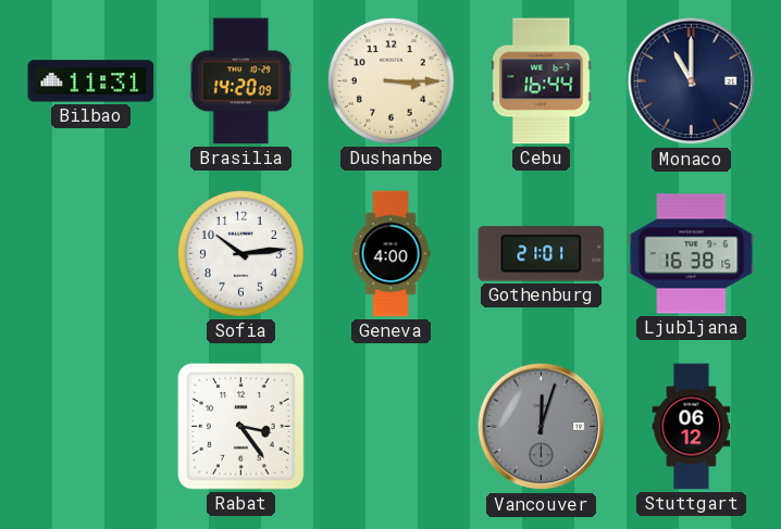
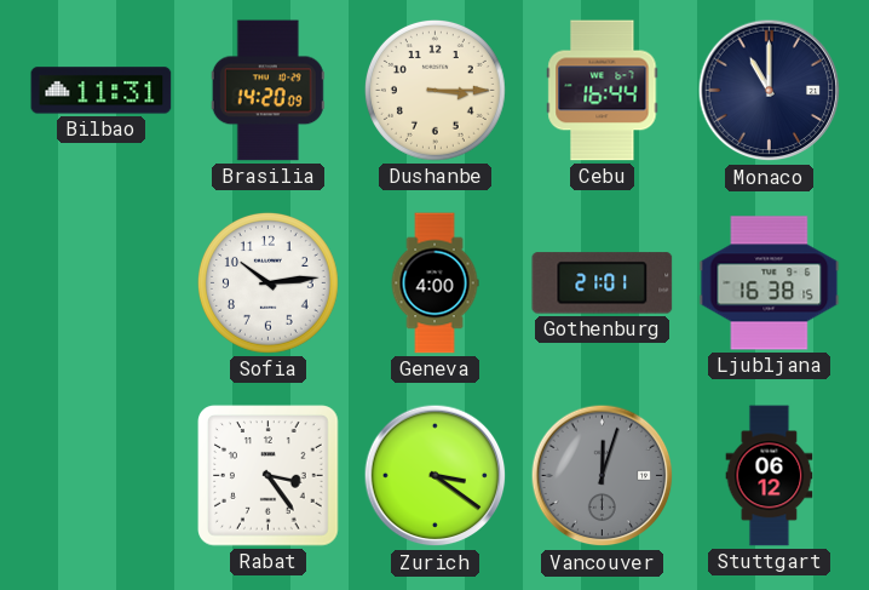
Zurich: none -> 3:21
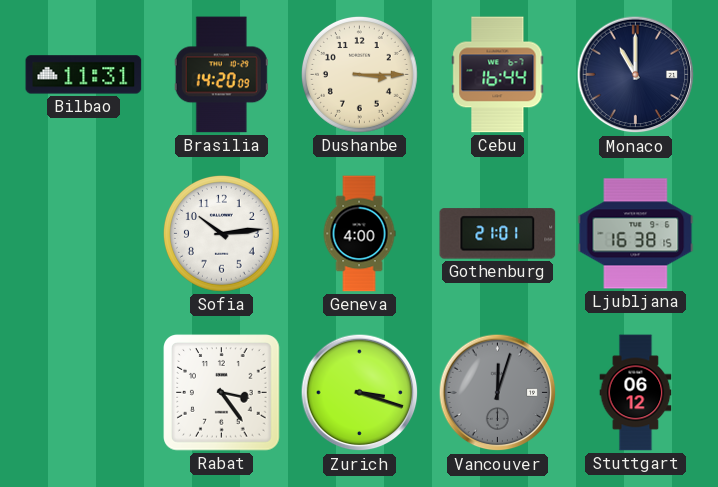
Zurich: 3:21 -> 3:18
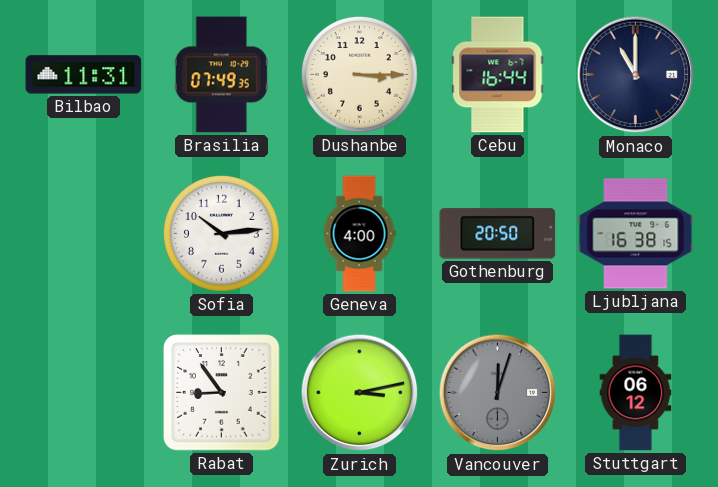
Brasilia: 14:20 -> 07:49
Gothenburg: 21:01 -> 20:50
Rabat: 3:24 -> 8:54
Zurich: 3:18 -> 3:13
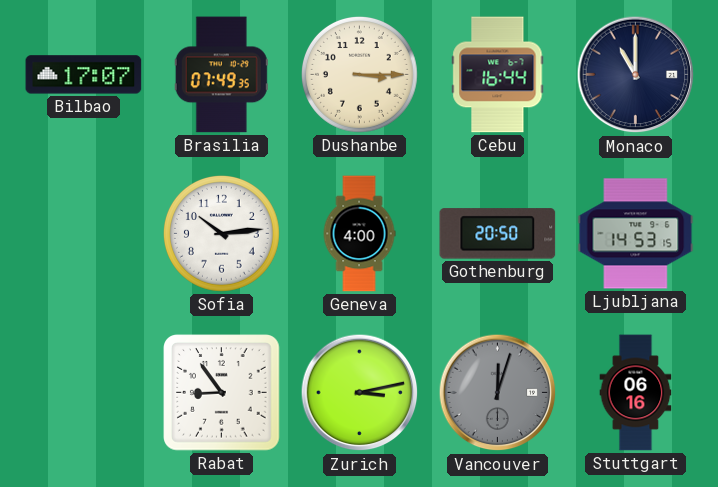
Bilbao: 11:31 -> 17:07
Ljubljana: 16:38 -> 14:53
Stuttgart: 06:12 -> 06:16
